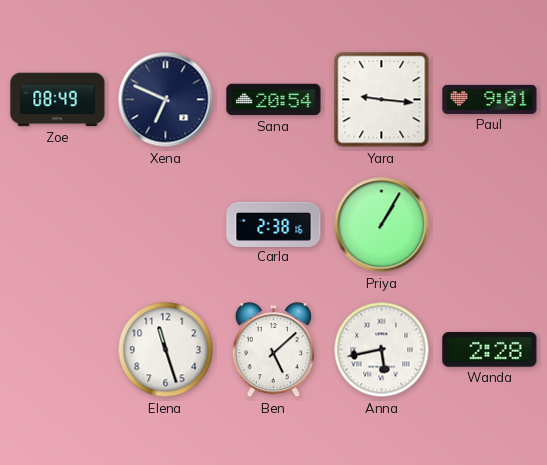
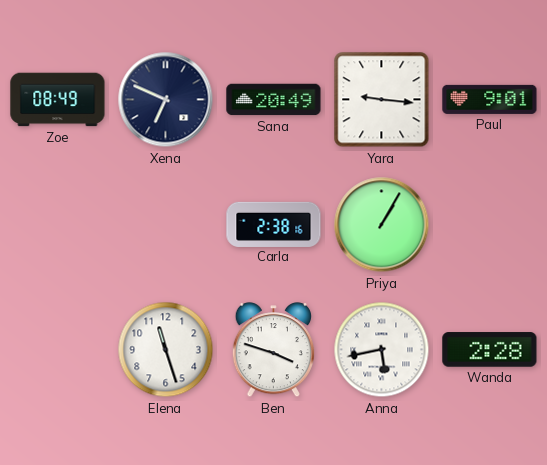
Sana: 20:54 -> 20:49
Ben: 5:08 -> 3:48
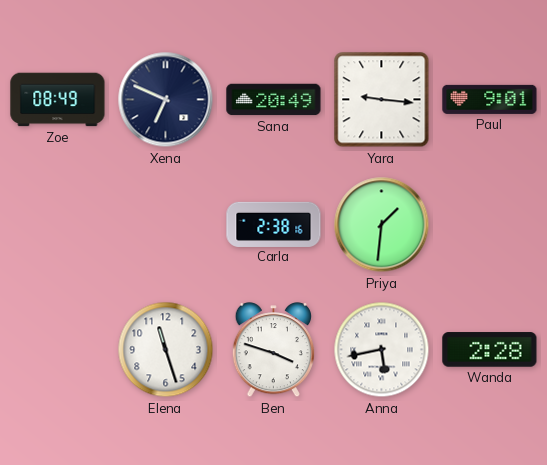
Priya: 1:05 -> 1:31
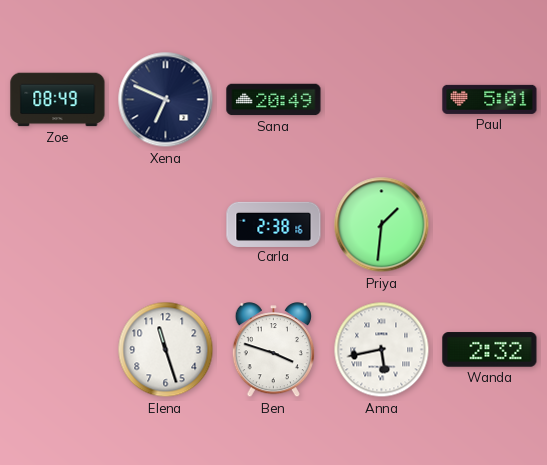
Yara: 9:16 -> none
Paul: 9:01 -> 5:01
Wanda: 2:28 -> 2:32
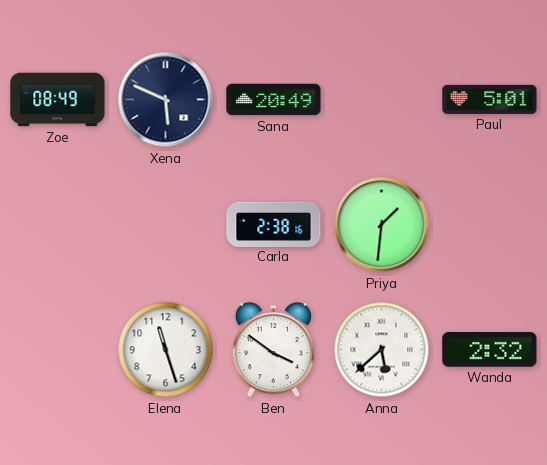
Xena: 6:49 -> 5:49
Ben: 3:48 -> 3:51
Anna: 5:43 -> 5:38
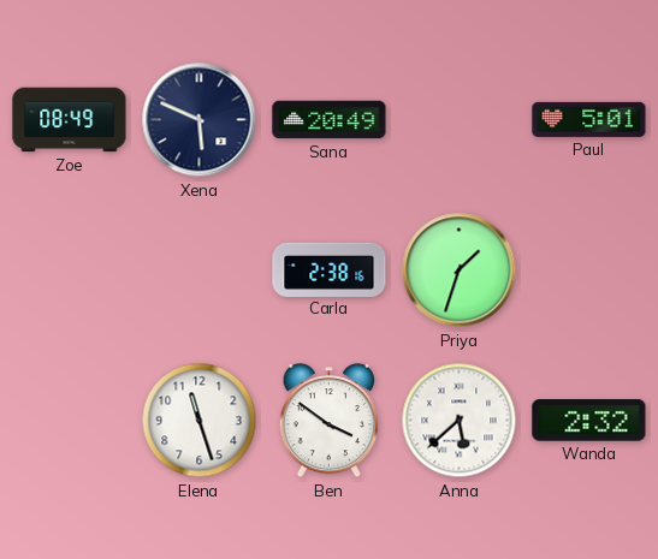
Priya: 1:31 -> 1:33
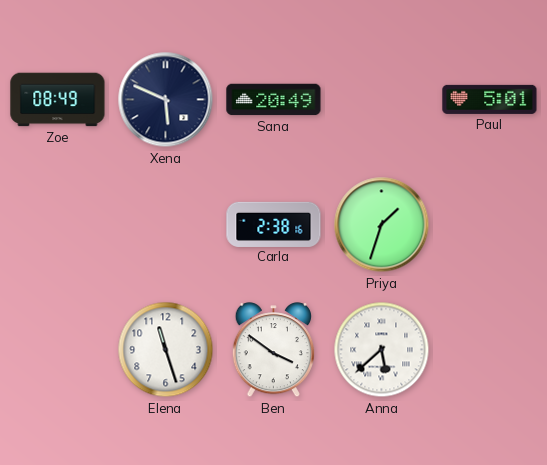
Wanda: 2:32 -> none
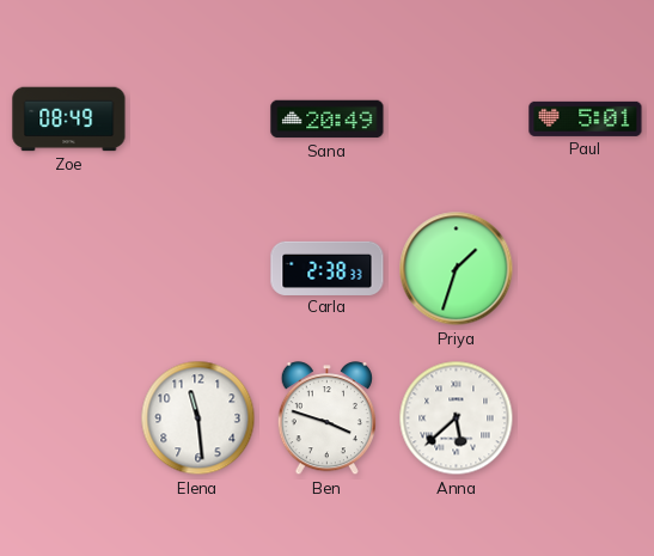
Xena: 5:49 -> none
Carla: 2:38:16 -> 2:38:33
Elena: 11:27 -> 11:29
Ben: 3:51 -> 3:48
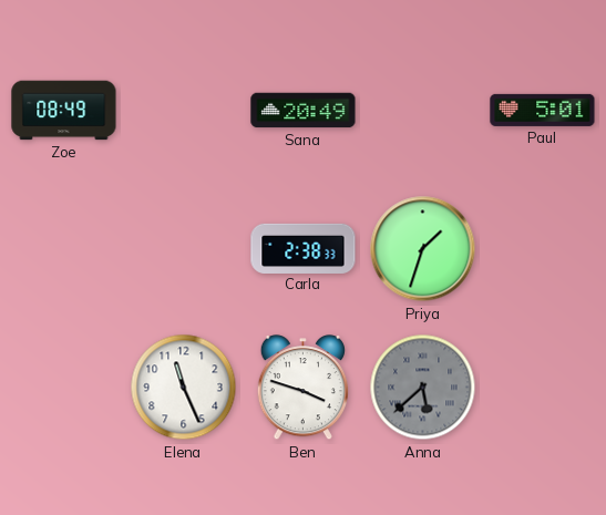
Elena: 11:29 -> 11:26
Anna dial: white -> grey
